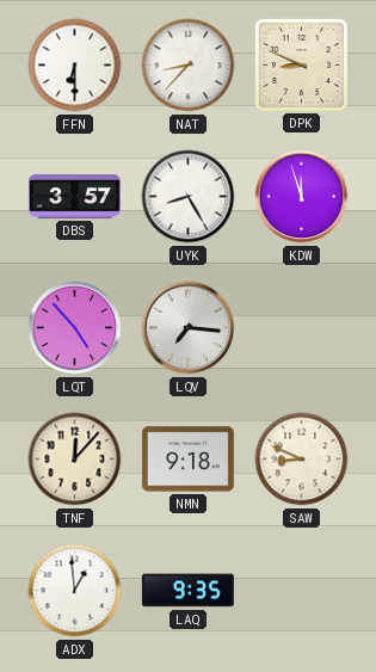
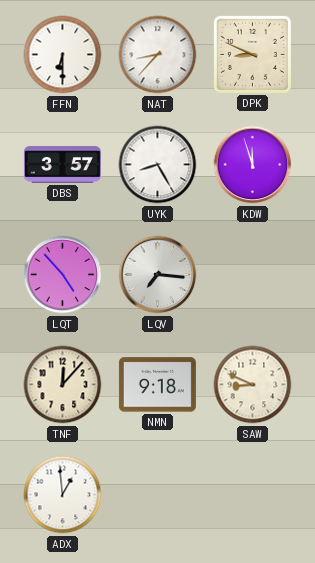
LAQ: 9:35 -> none
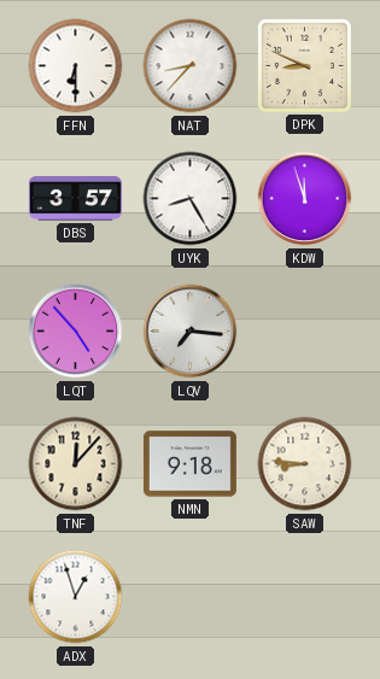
SAW: 8:49 -> 8:46
ADX: 12:59 -> 12:57
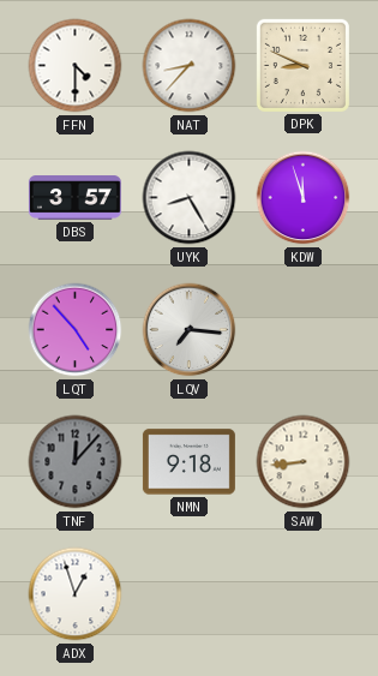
FFN: 6:30 -> 4:30
TNF dial: cream -> grey
SAW: 8:46 -> 8:44
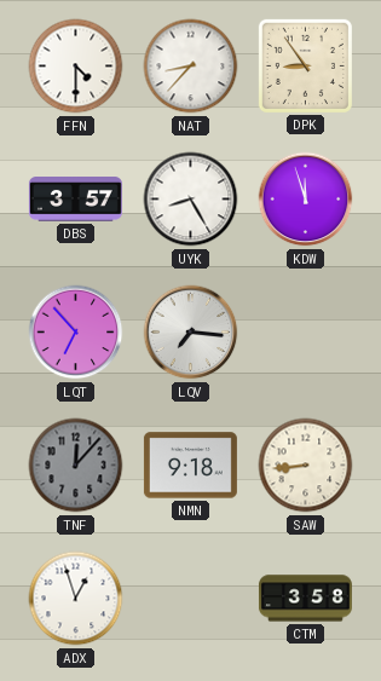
DPK: 8:49 -> 8:54
LQT: 4:53 -> 6:53
CTM: none -> 3:58
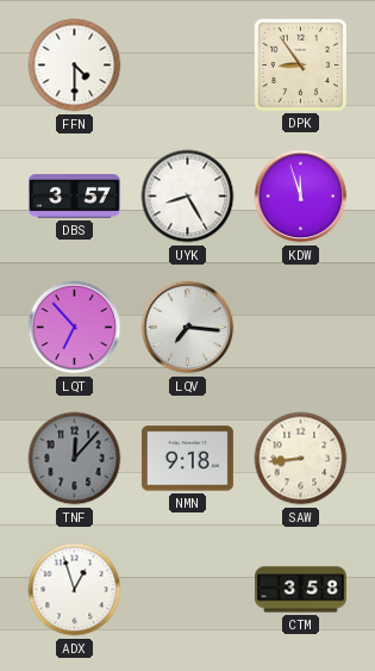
NAT: 8:37 -> none
